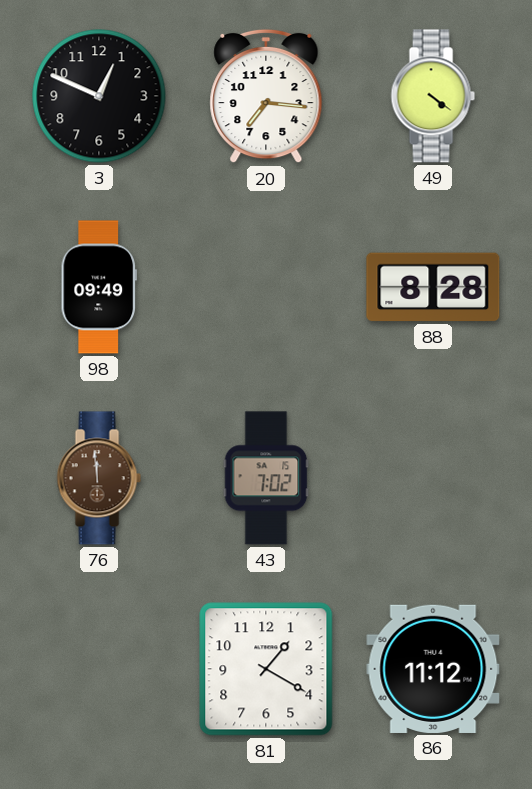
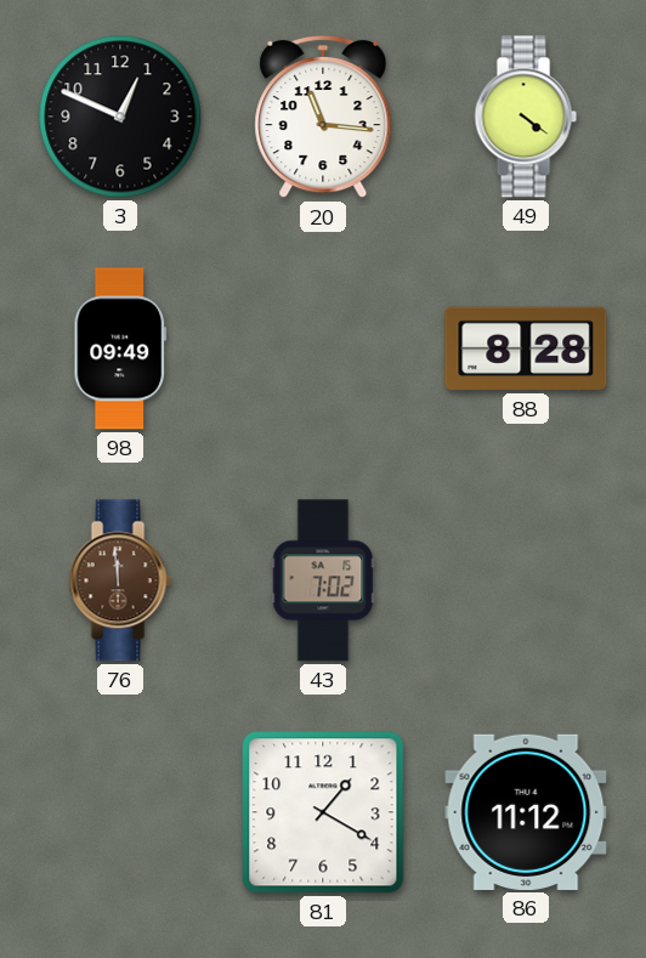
20: 7:16 -> 11:16
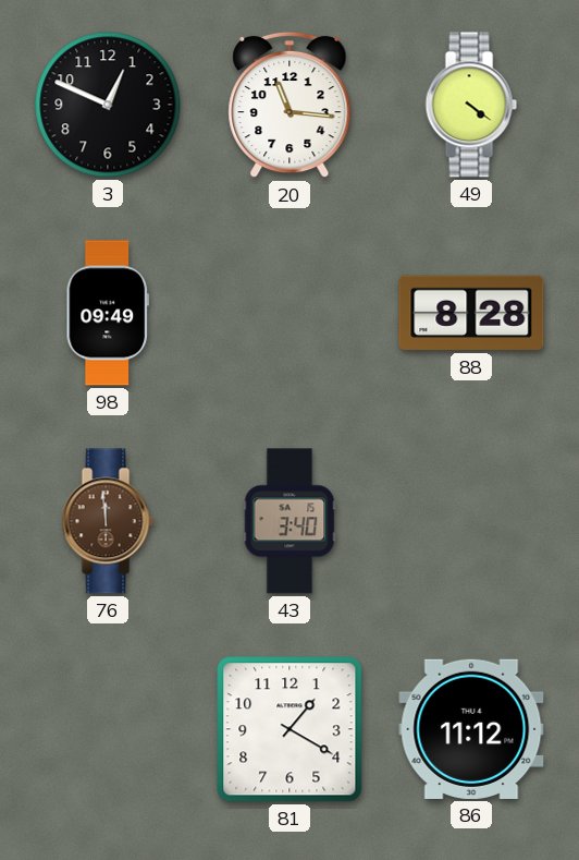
43: 7:02 -> 3:40
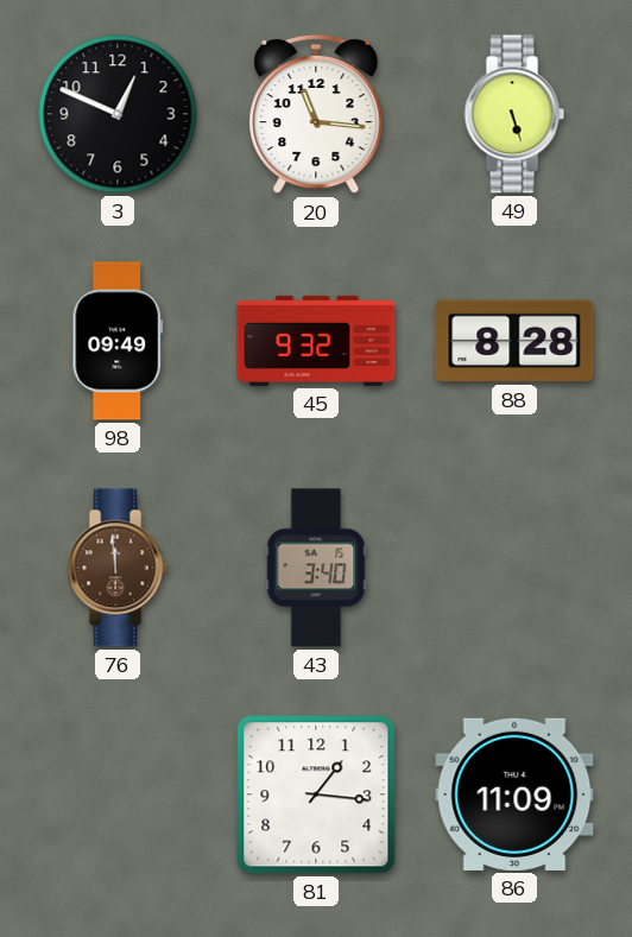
49: 4:21 -> 5:27
45: none -> 9:32
81: 1:20 -> 1:16
86: 11:12 -> 11:09
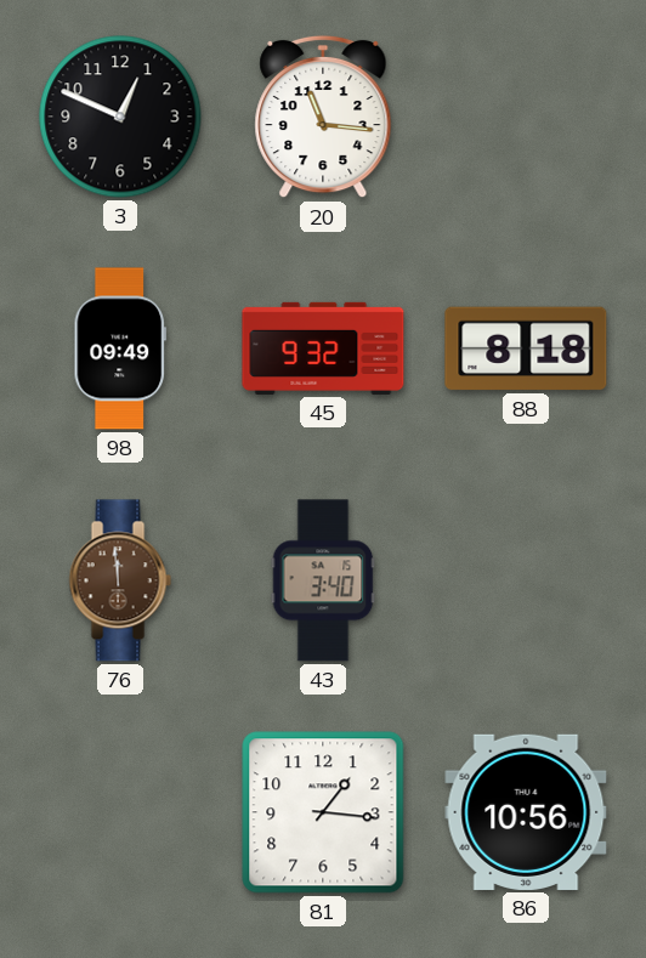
49: 5:27 -> none
88: 8:28 -> 8:18
86: 11:09 -> 10:56
